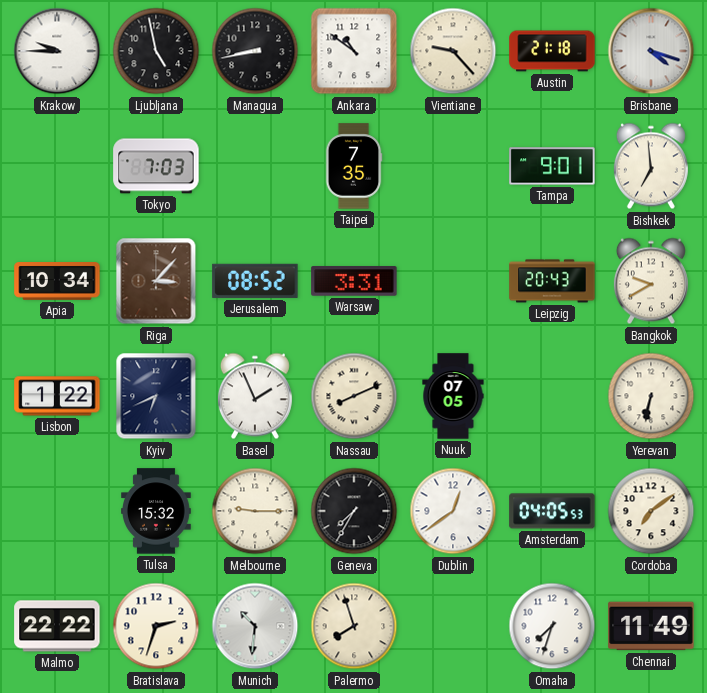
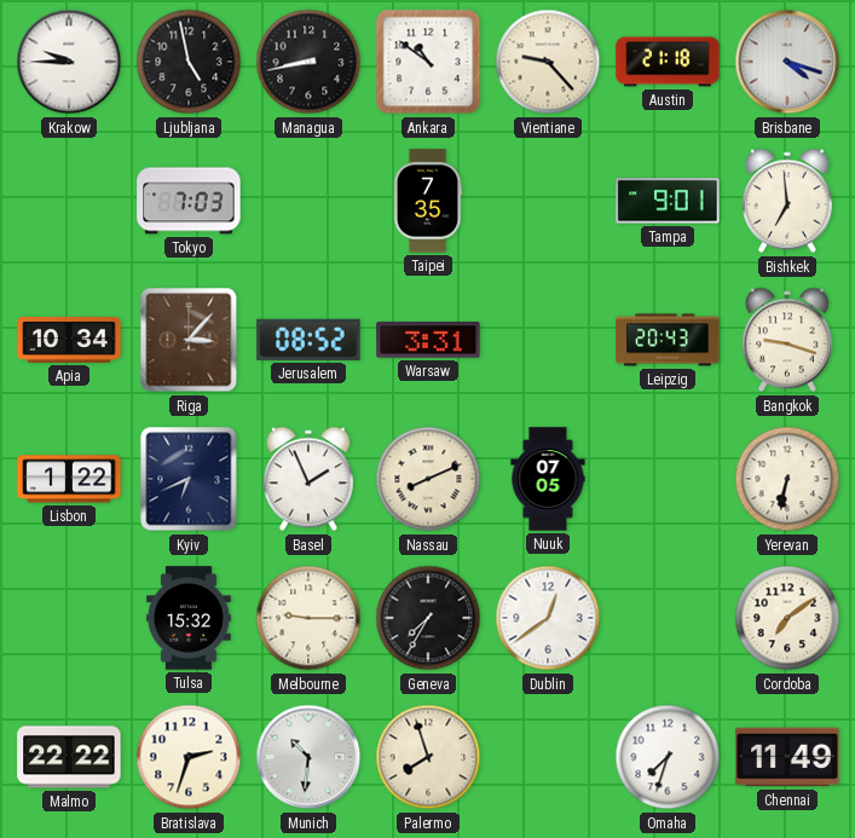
Bangkok: 9:40 -> 9:18
Amsterdam: 04:05 -> none
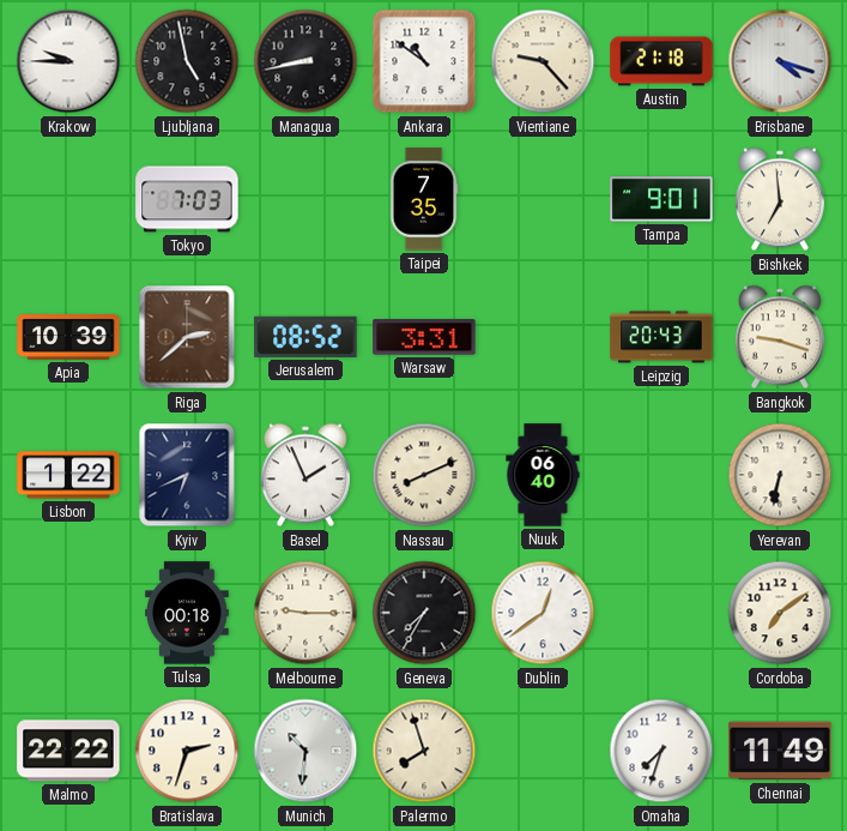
Apia: 10:34 -> 10:39
Riga: 3:07 -> 2:38
Nuuk: 07:05 -> 06:40
Tulsa: 15:32 -> 00:18
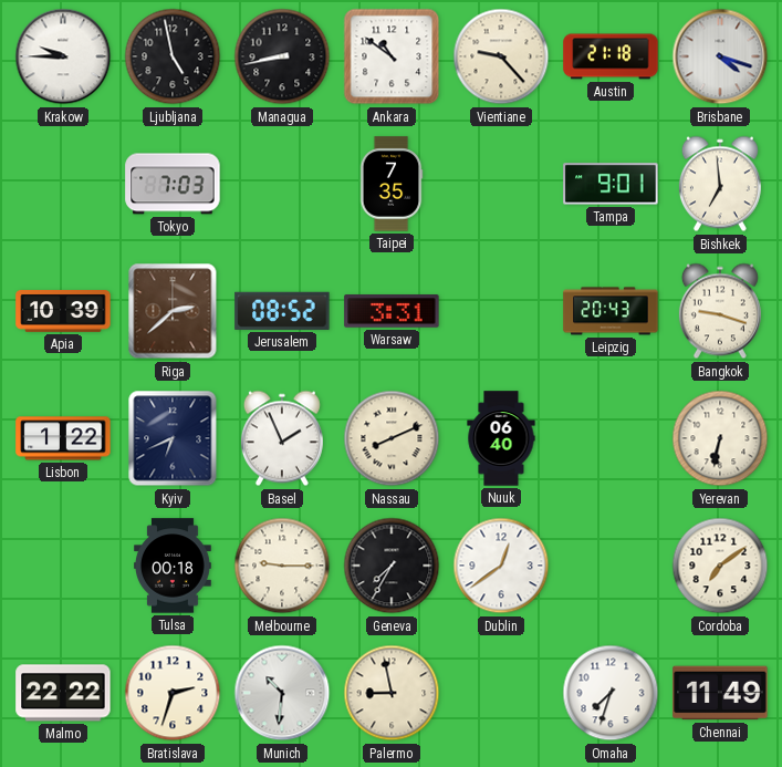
Palermo: 7:57 -> 8:58
